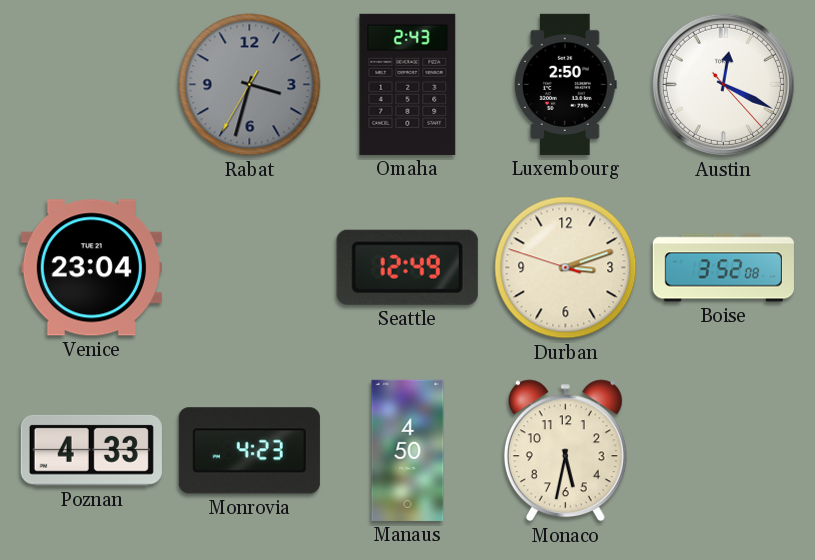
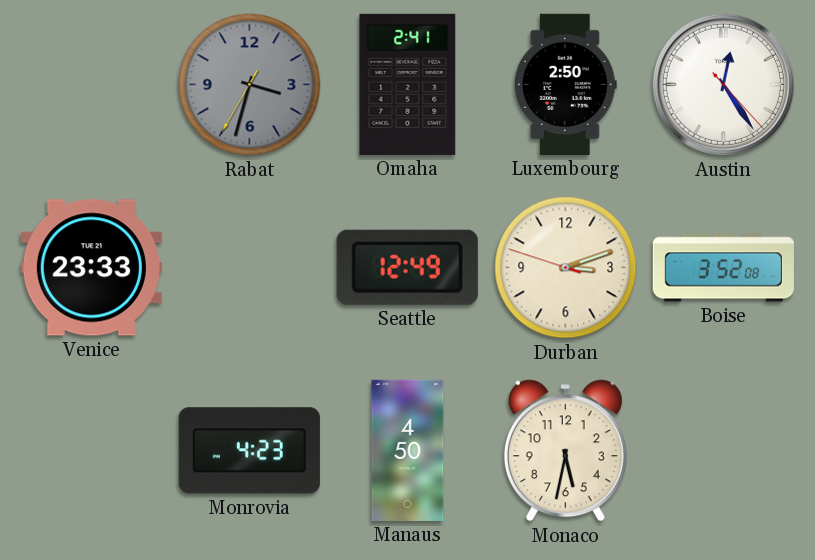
Omaha: 2:43 -> 2:41
Austin: 12:19 -> 12:24
Venice: 23:04 -> 23:33
Poznan: 4:33 -> none
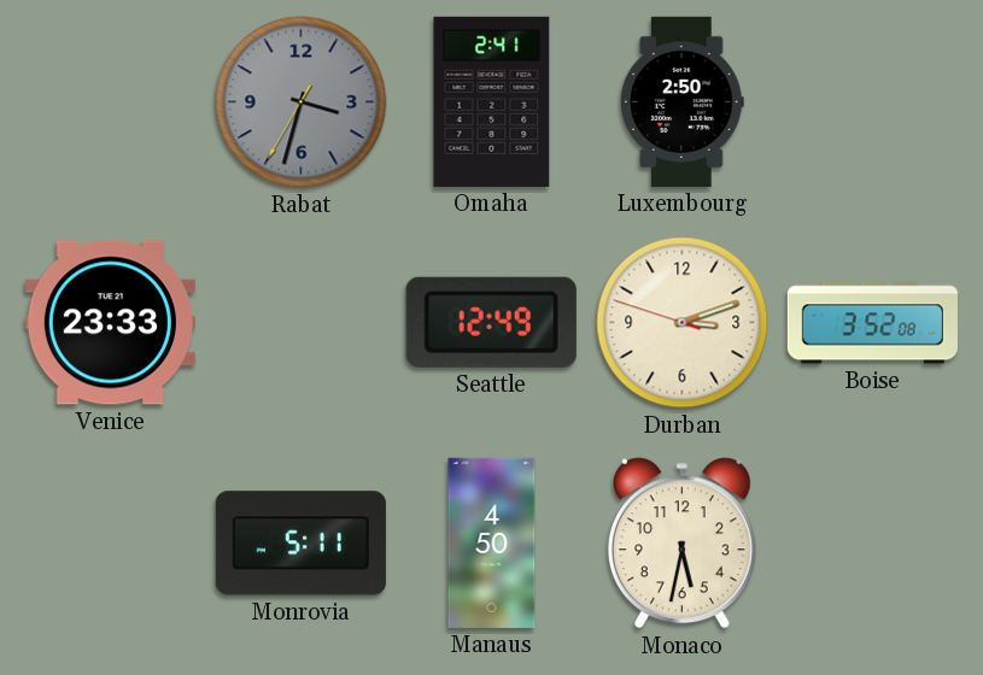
Austin: 12:24 -> none
Monrovia: 4:23 -> 5:11
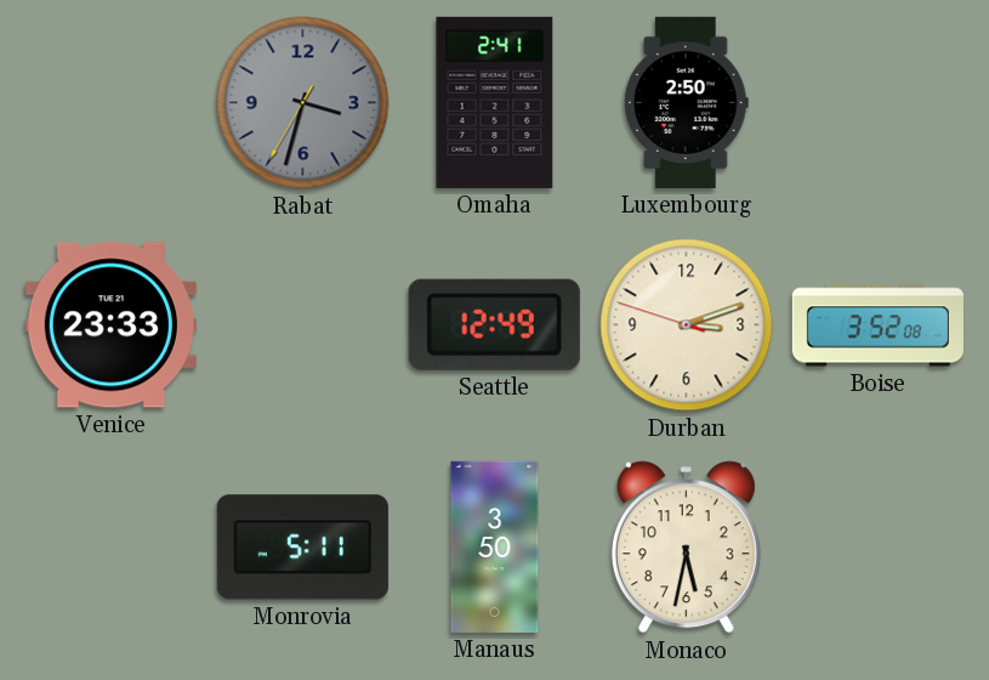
Manaus: 4:50 -> 3:50
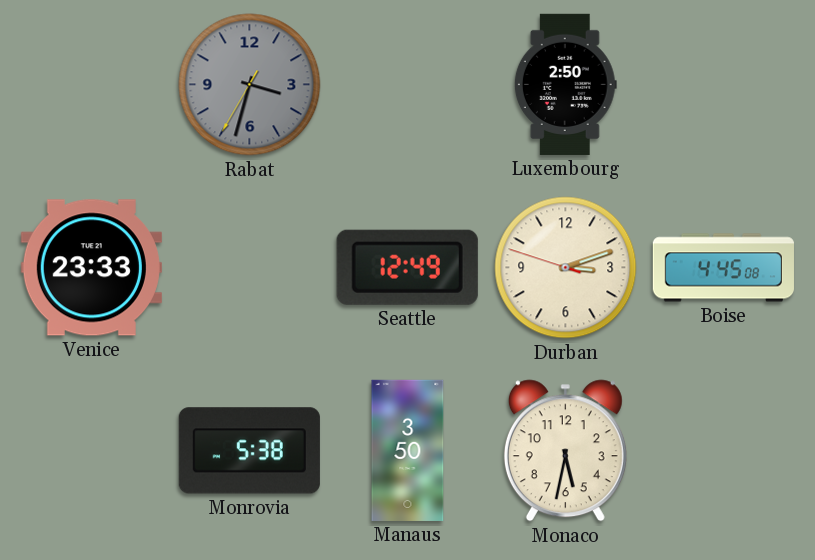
Omaha: 2:41 -> none
Boise: 3:52 -> 4:45
Monrovia: 5:11 -> 5:38
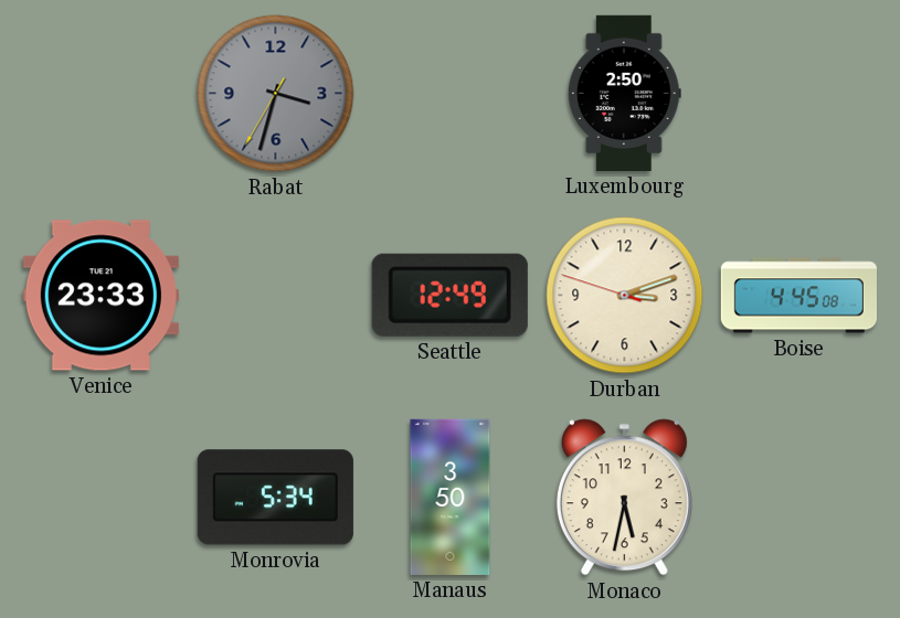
Monrovia: 5:38 -> 5:34
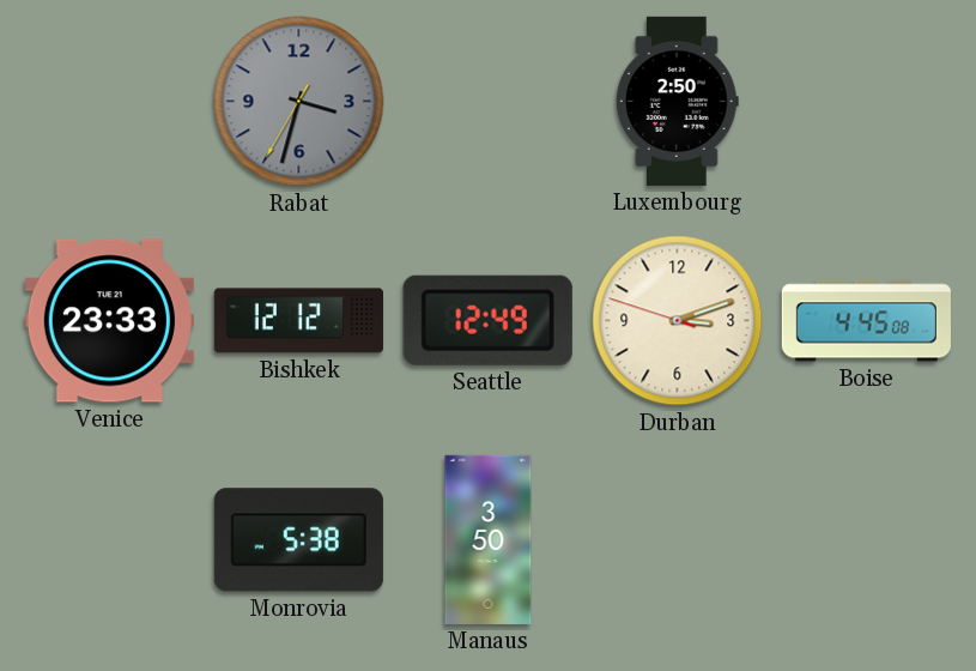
Bishkek: none -> 12:12
Monrovia: 5:34 -> 5:38
Monaco: 5:32 -> none
